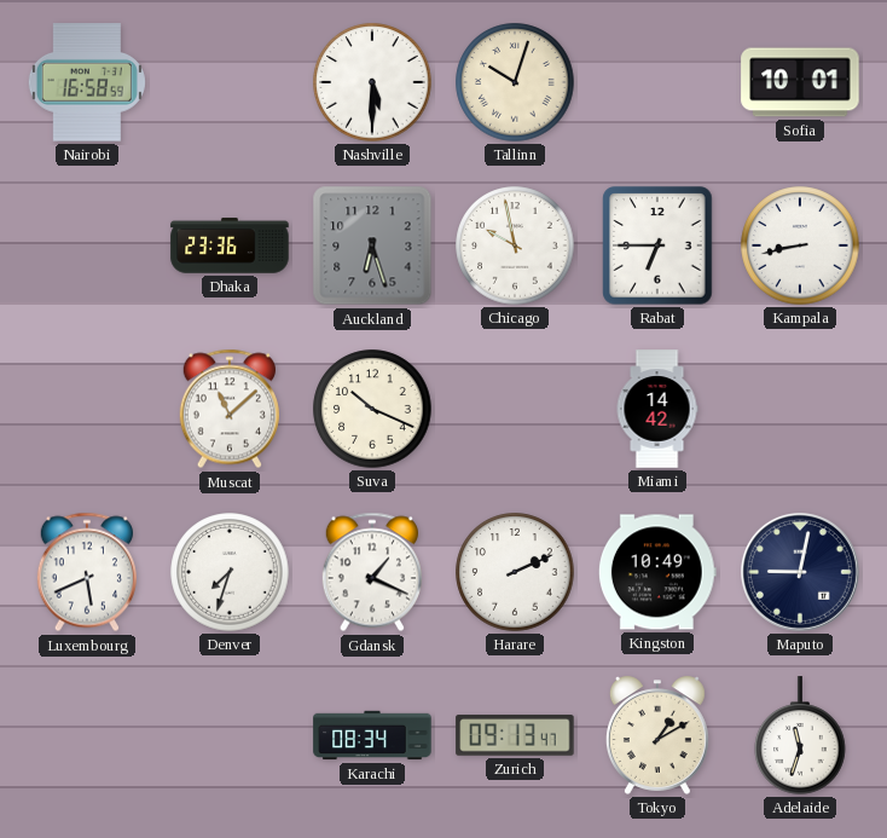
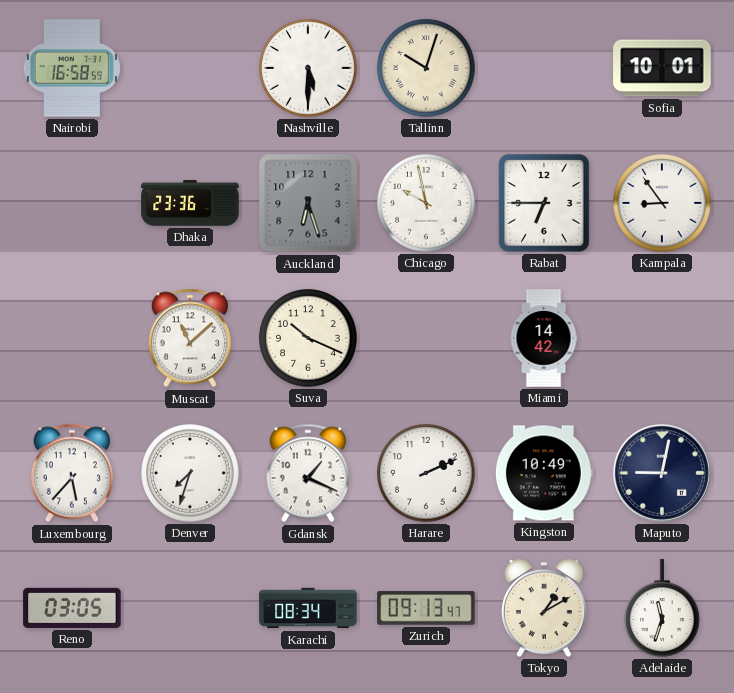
Kampala: 8:43 -> 8:54
Luxembourg: 5:41 -> 5:37
Reno: none -> 03:05
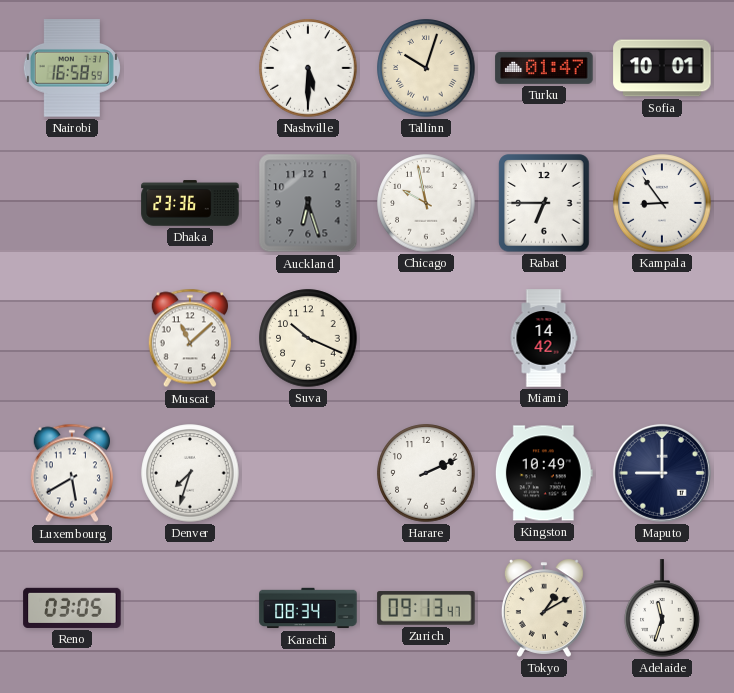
Turku: none -> 01:47
Luxembourg: 5:37 -> 5:40
Gdansk: 1:19 -> none
Maputo: 9:02 -> 9:00
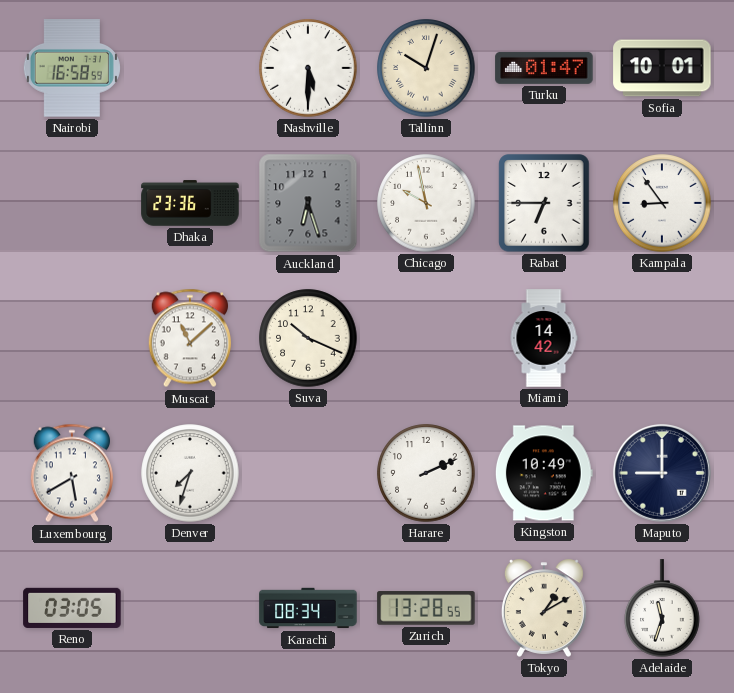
Zurich: 09:13 -> 13:28
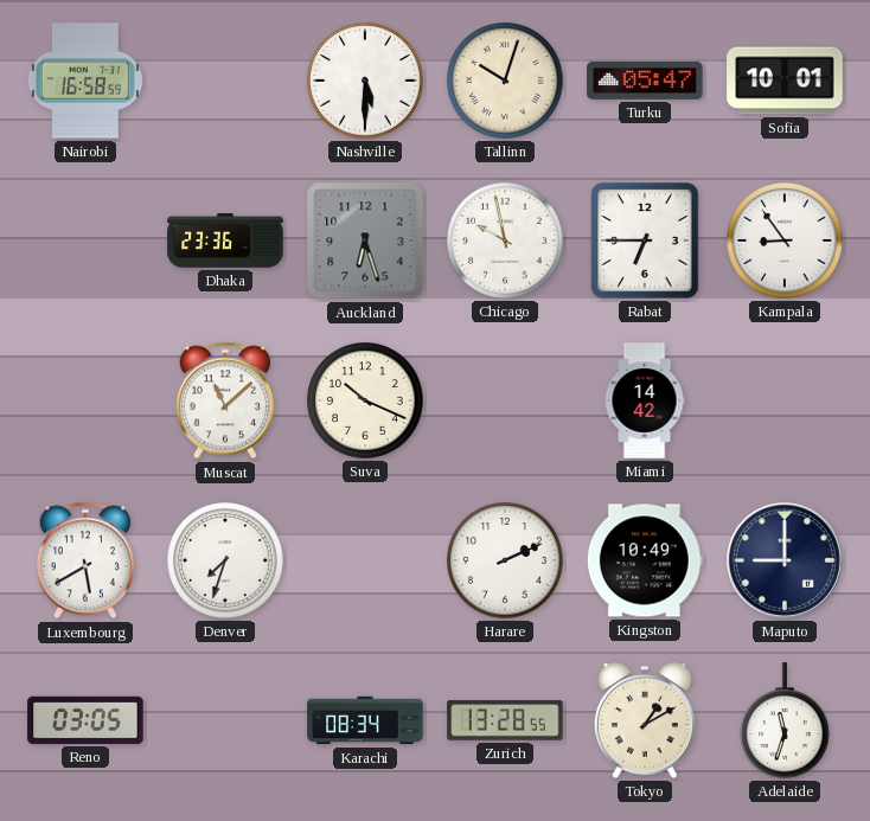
Turku: 01:47 -> 05:47
